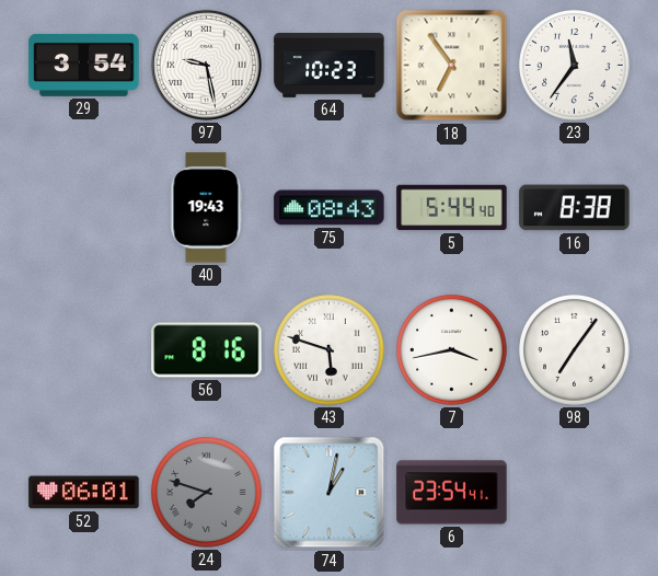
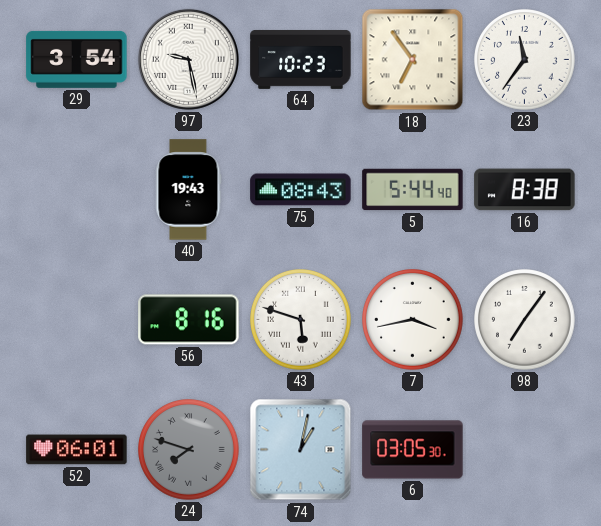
6: 23:54 -> 03:05
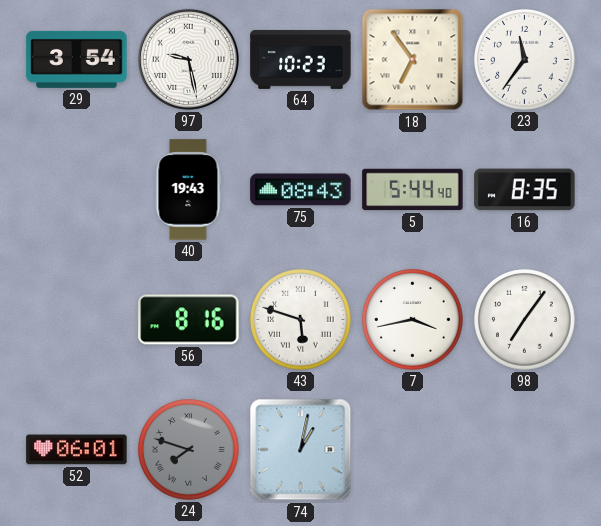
16: 8:38 -> 8:35
6: 03:05 -> none
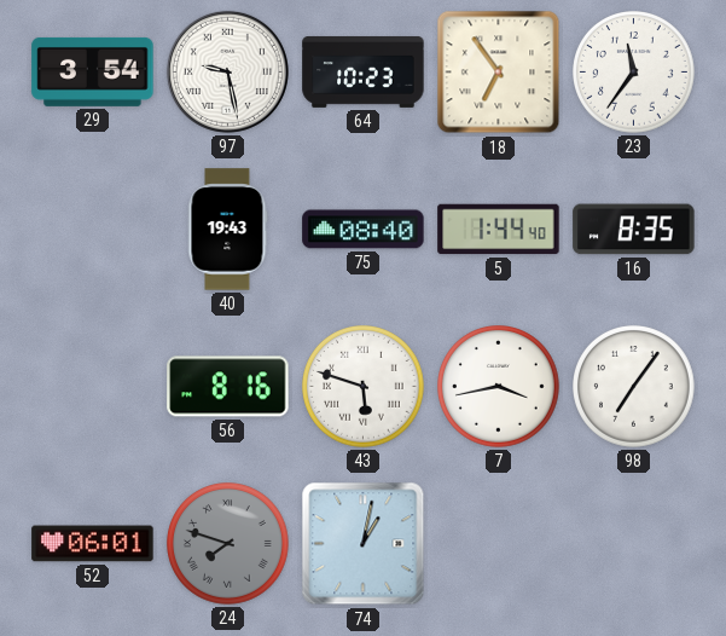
75: 08:43 -> 08:40
5: 5:44 -> 1:44
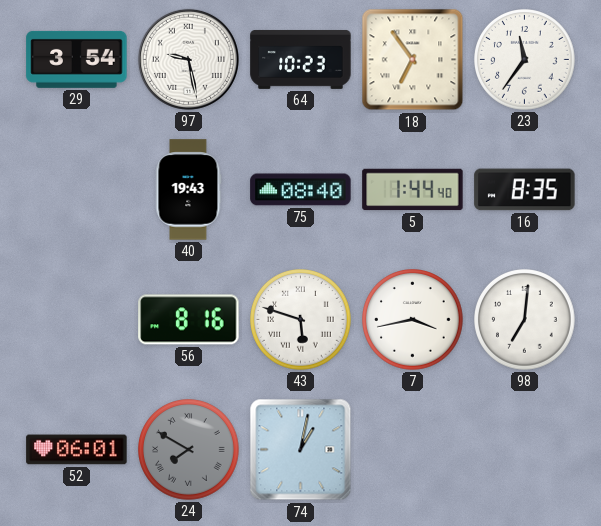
98: 7:06 -> 7:01
24: 7:48 -> 7:50
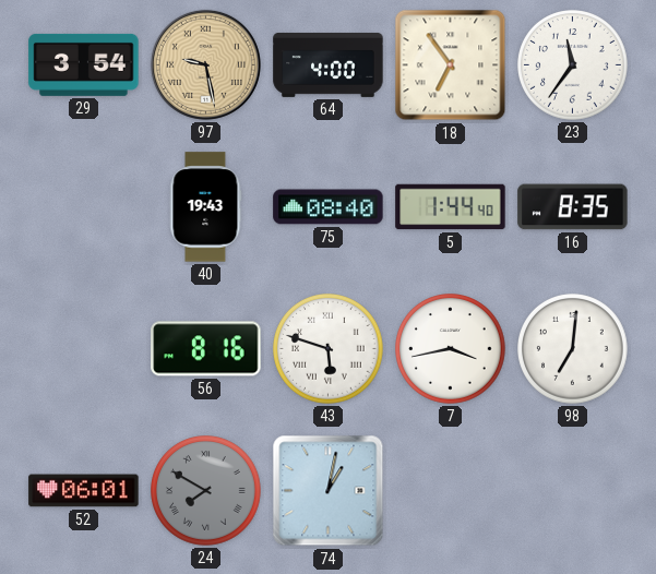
97 dial: white -> champagne
64: 10:23 -> 4:00
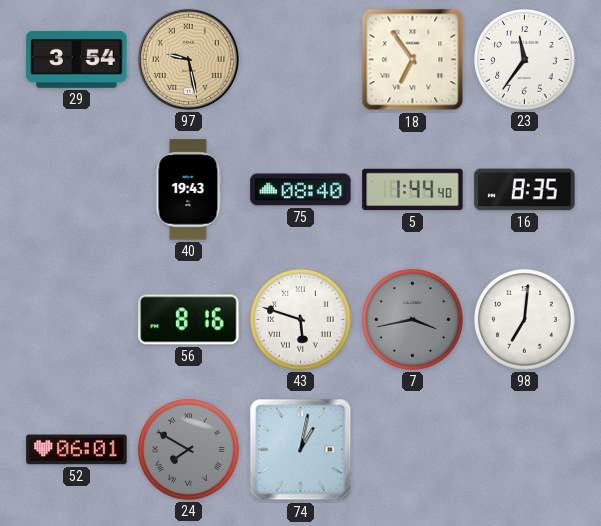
64: 4:00 -> none
7 dial: white -> grey
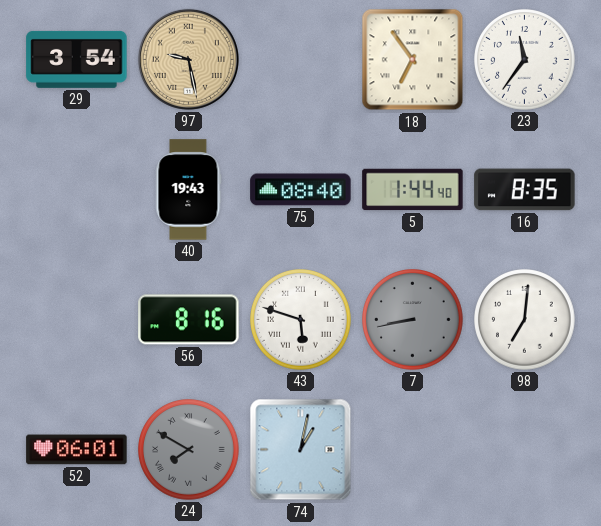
7: 3:43 -> 8:43
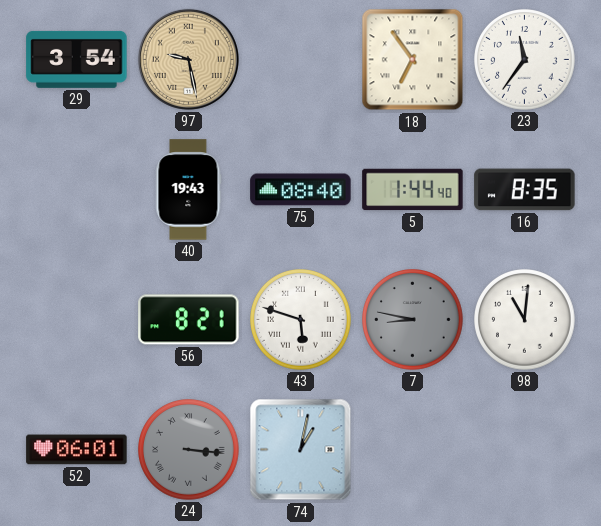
56: 8:16 -> 8:21
7: 8:43 -> 8:47
98: 7:01 -> 11:01
24: 7:50 -> 3:16
